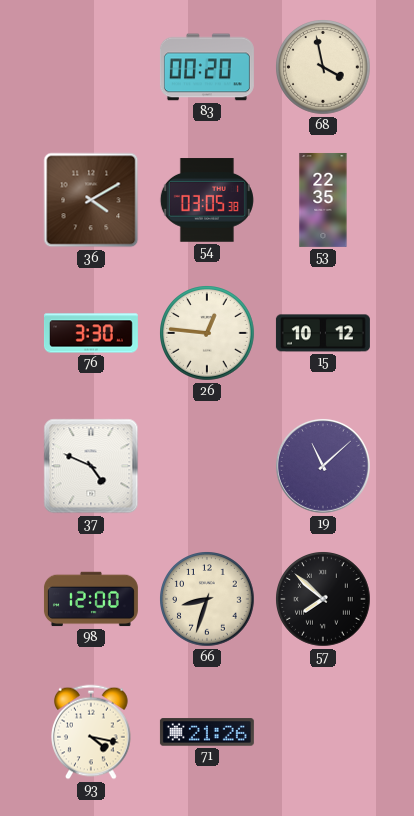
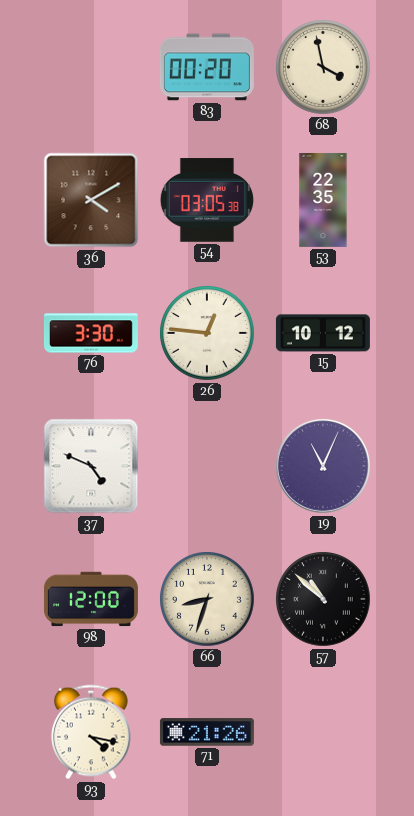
19: 11:08 -> 11:04
57: 7:52 -> 10:52
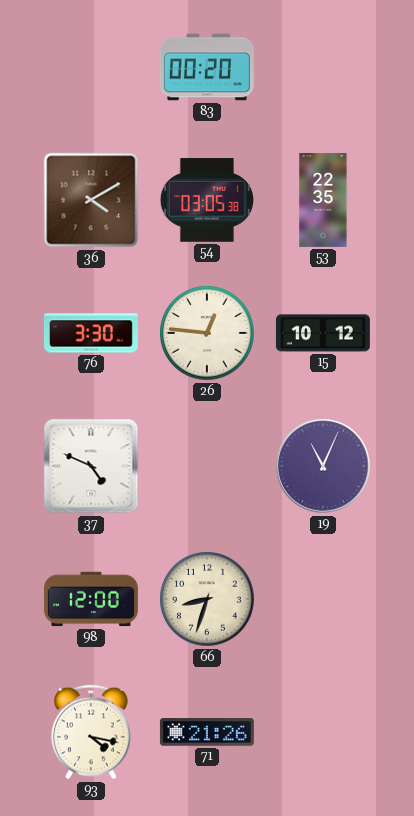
68: 3:58 -> none
57: 10:52 -> none
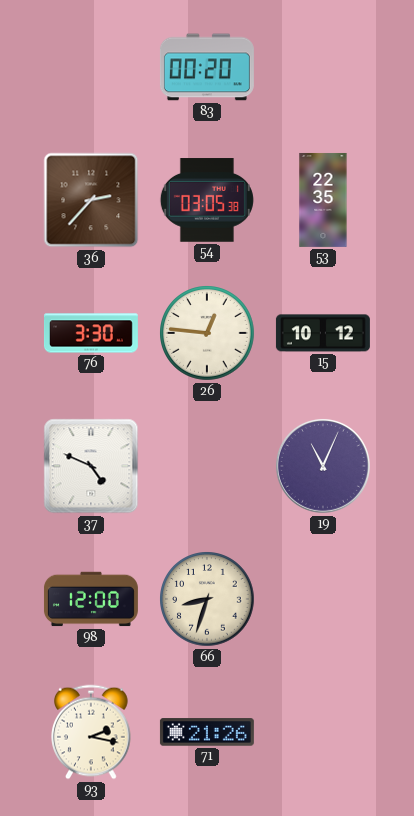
36: 4:10 -> 2:37
93: 4:17 -> 2:17
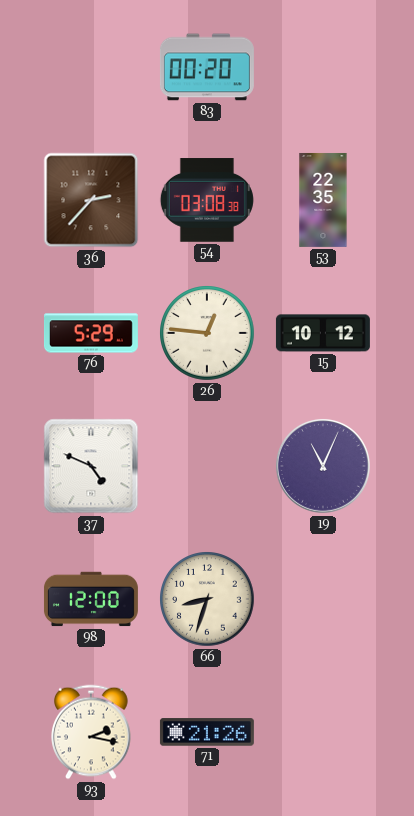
54: 03:05 -> 03:08
76: 3:30 -> 5:29
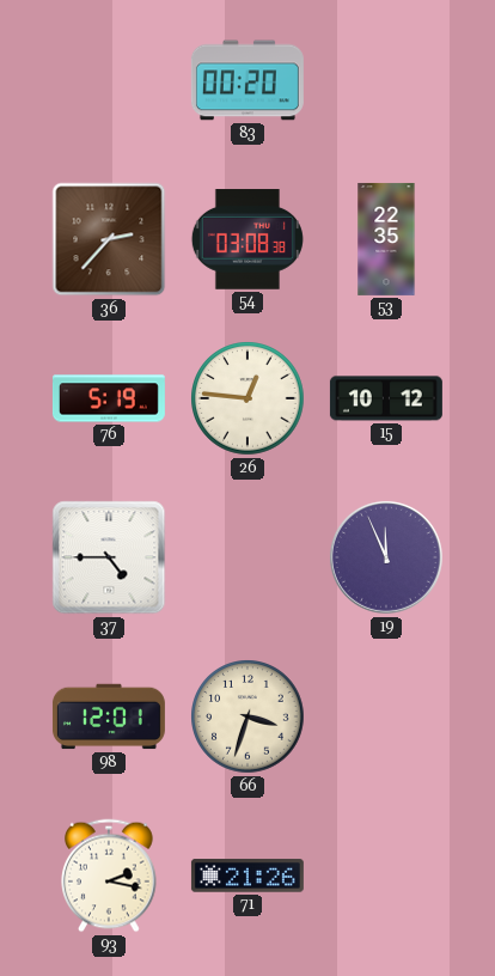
76: 5:29 -> 5:19
37: 4:49 -> 4:45
19: 11:04 -> 11:56
98: 12:00 -> 12:01
66: 8:33 -> 3:33
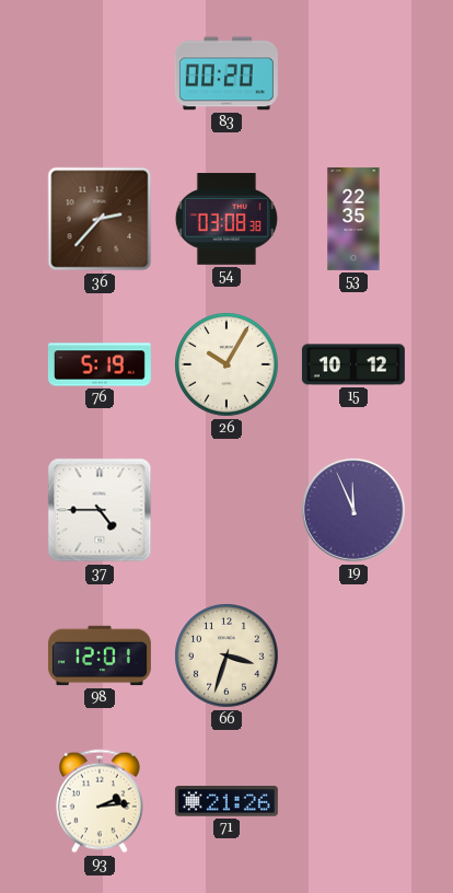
26: 12:46 -> 10:05
93: 2:17 -> 2:14
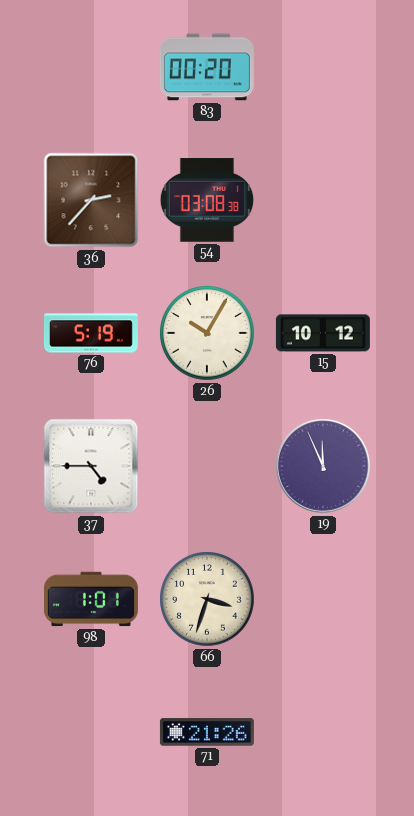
53: 22:35 -> none
98: 12:01 -> 1:01
93: 2:14 -> none
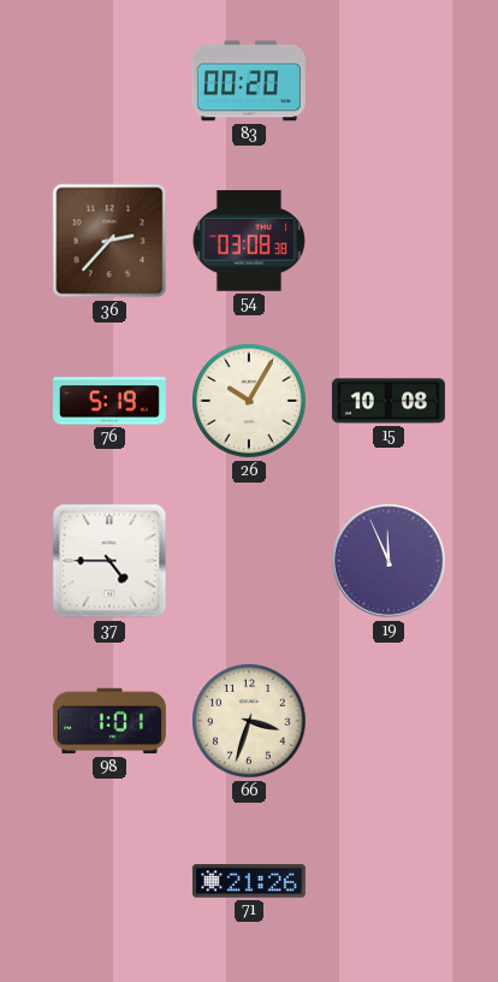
15: 10:12 -> 10:08
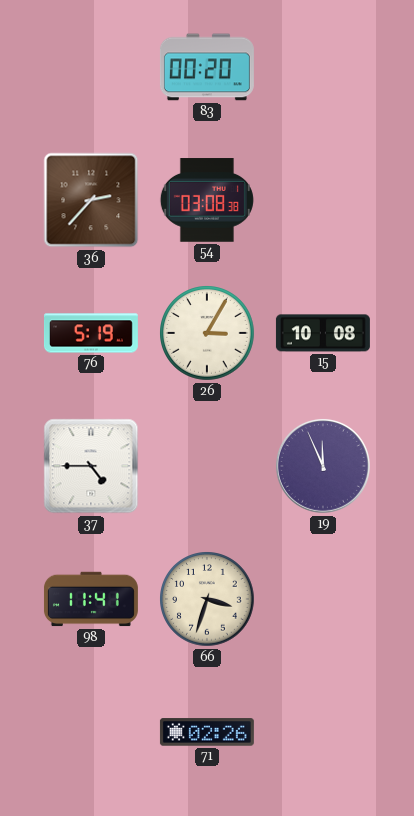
26: 10:05 -> 3:05
98: 1:01 -> 11:41
71: 21:26 -> 02:26
